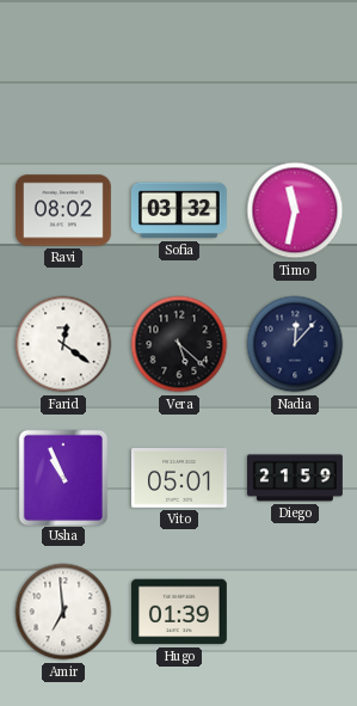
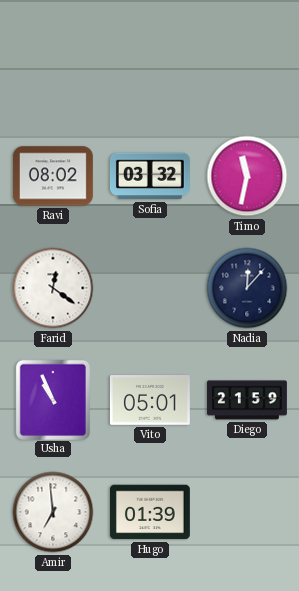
Vera: 5:22 -> none
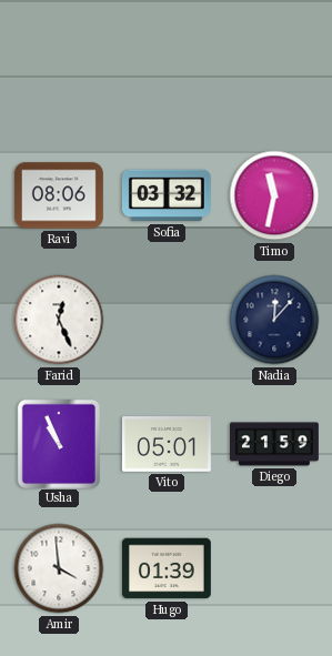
Ravi: 08:02 -> 08:06
Farid: 12:21 -> 12:26
Amir: 6:59 -> 3:59
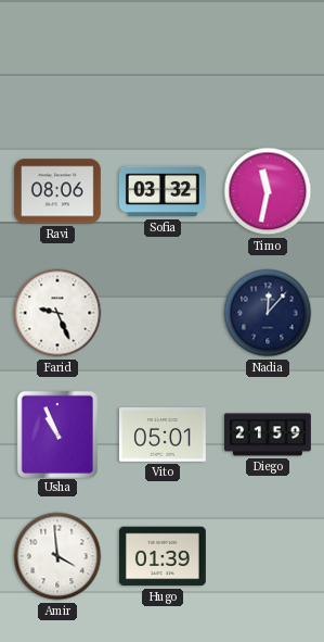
Farid: 12:26 -> 9:26
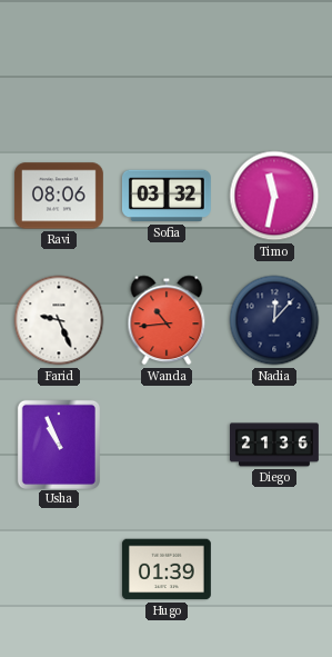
Wanda: none -> 10:44
Vito: 05:01 -> none
Diego: 21:59 -> 21:36
Amir: 3:59 -> none
